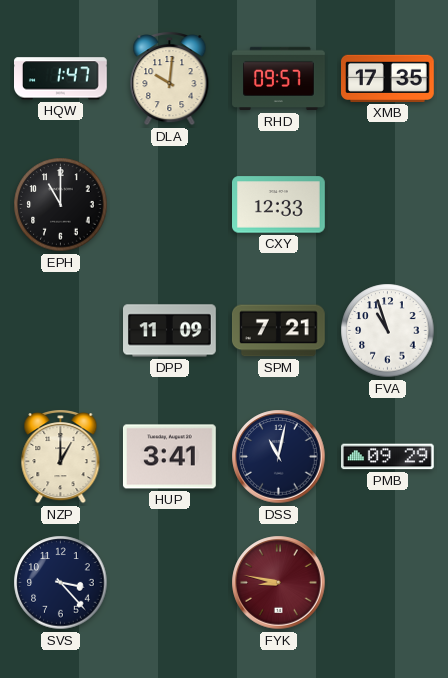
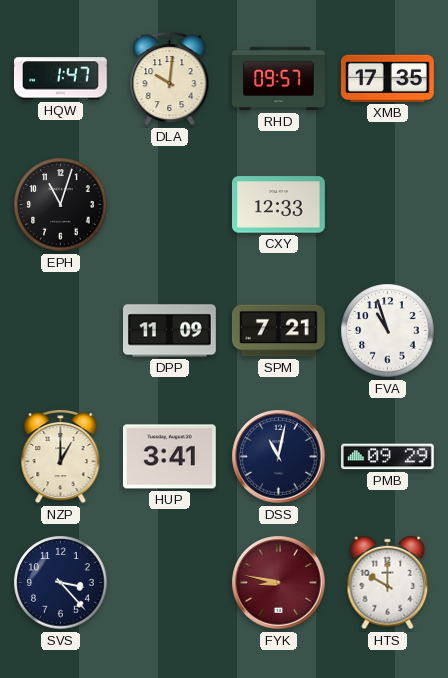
EPH: 11:00 -> 11:03
HTS: none -> 10:00
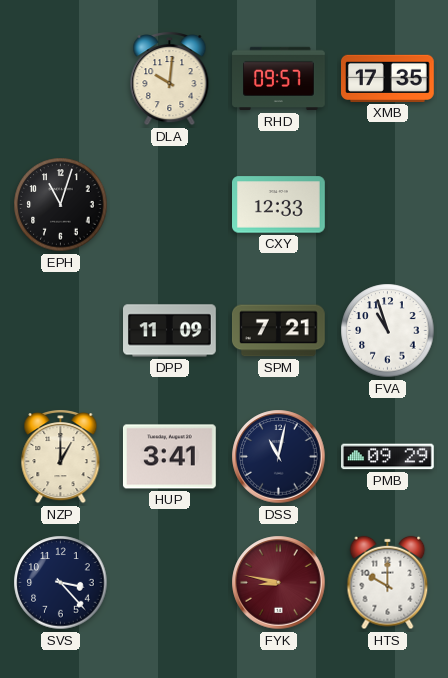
HQW: 1:47 -> none
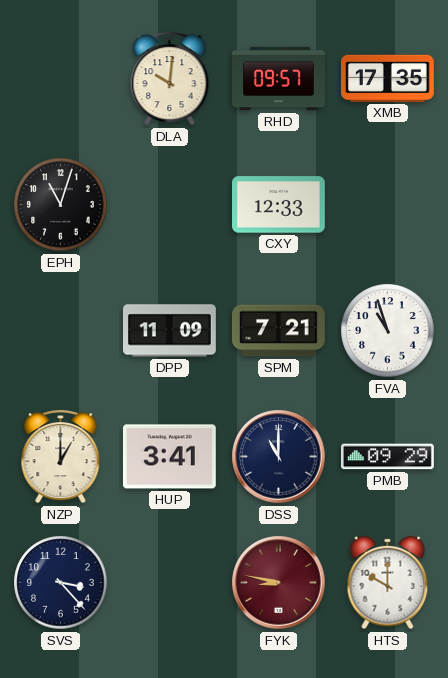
DSS: 11:02 -> 11:00
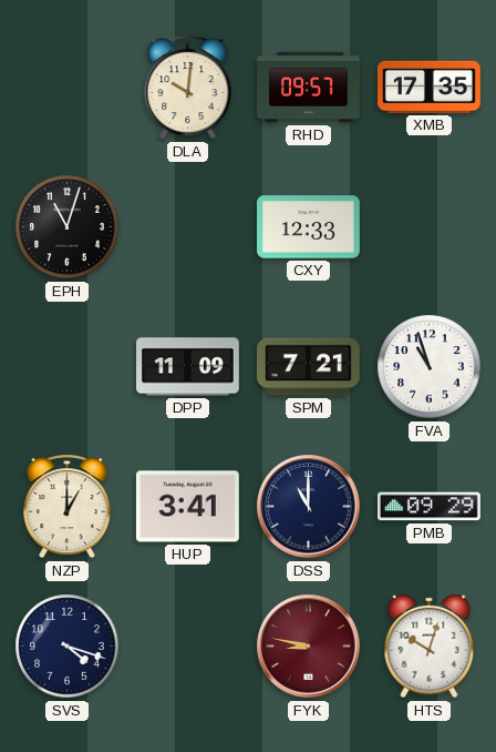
SVS: 3:23 -> 4:18
HTS: 10:00 -> 10:03
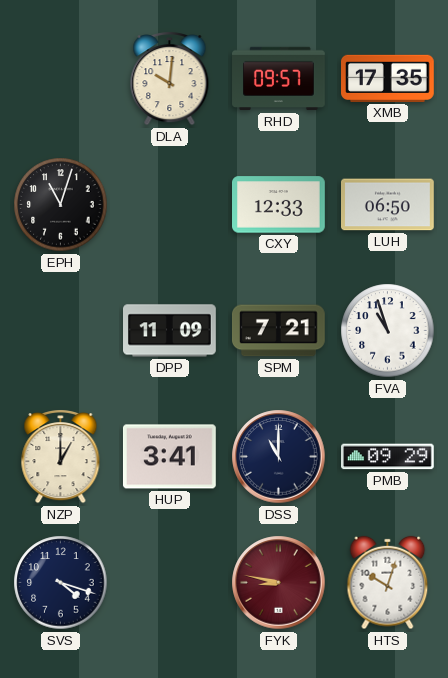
LUH: none -> 06:50
